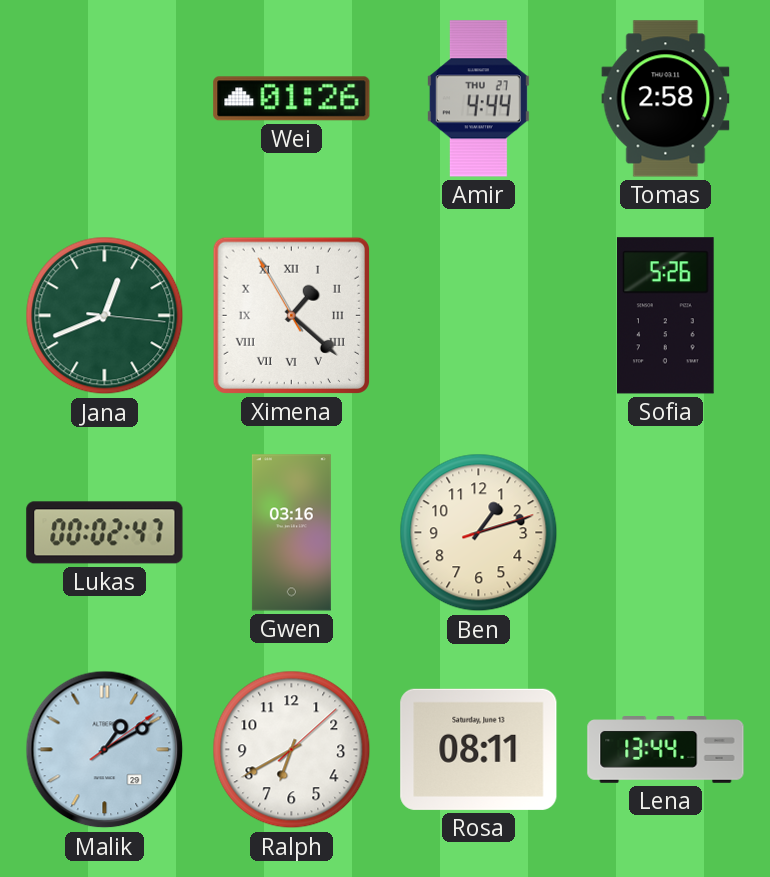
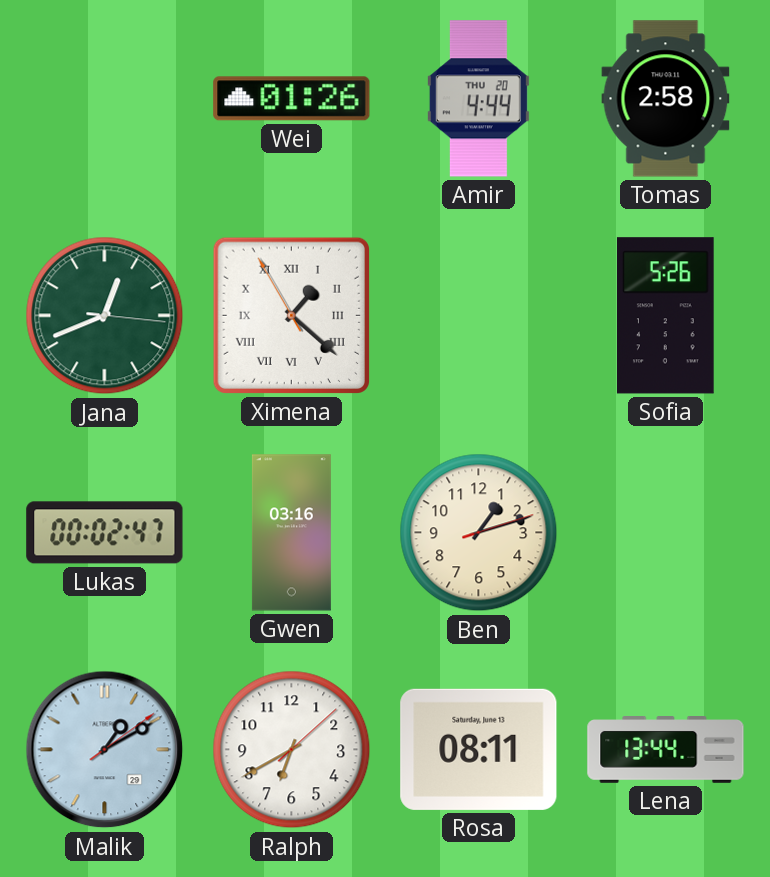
Amir date: THU 27 -> THU 20
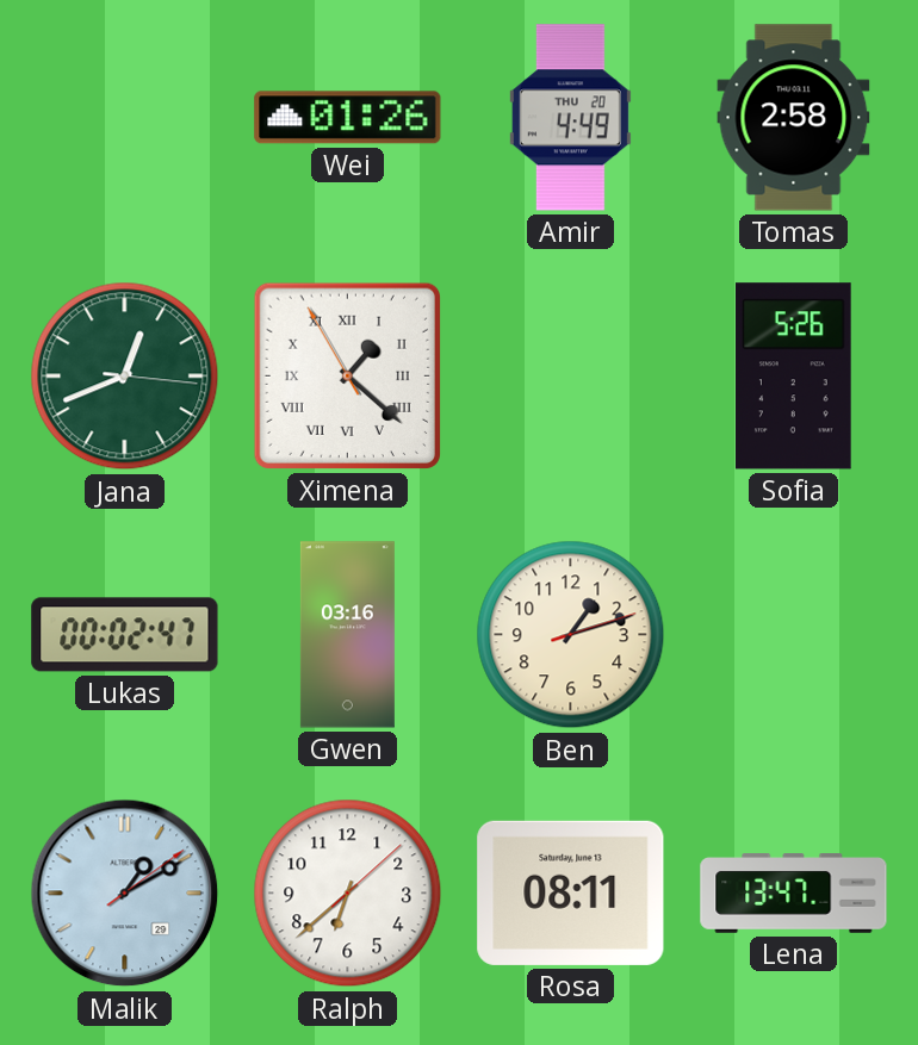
Amir: 4:44 -> 4:49
Ralph: 6:40 -> 6:38
Lena: 13:44 -> 13:47
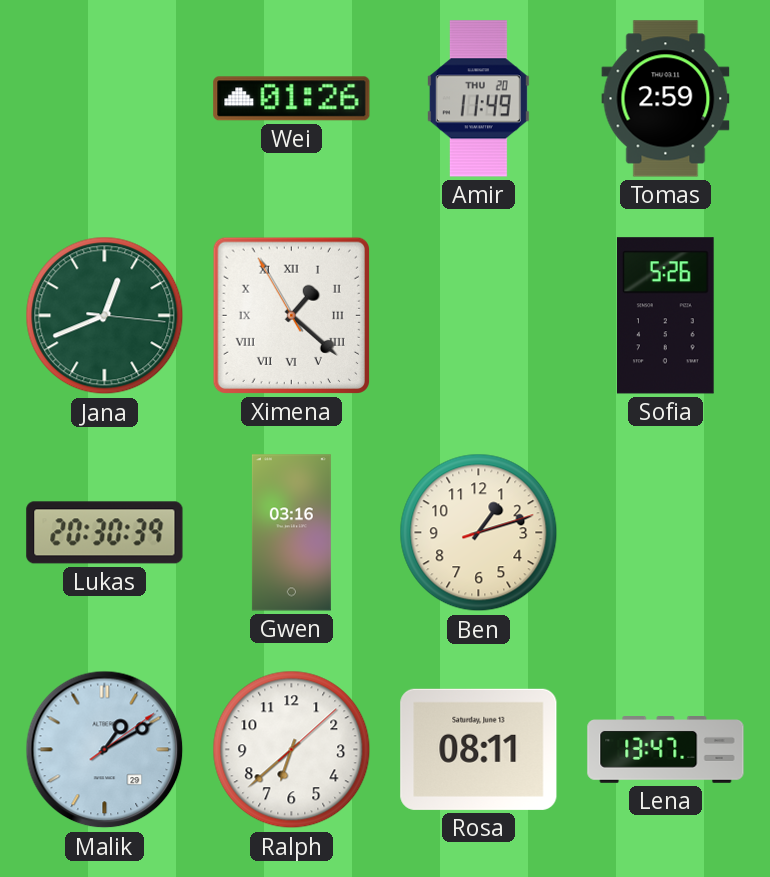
Amir: 4:49 -> 11:49
Tomas: 2:58 -> 2:59
Lukas: 00:02 -> 20:30
